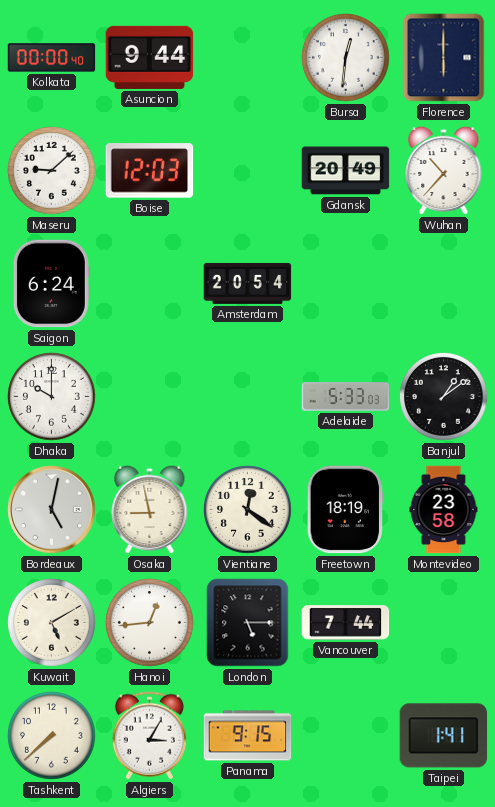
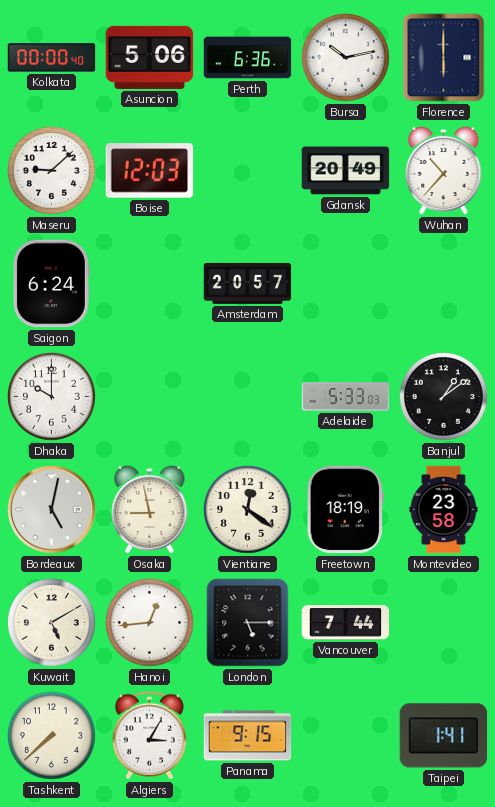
Asuncion: 9:44 -> 5:06
Perth: none -> 6:36
Bursa: 12:31 -> 10:13
Amsterdam: 20:54 -> 20:57
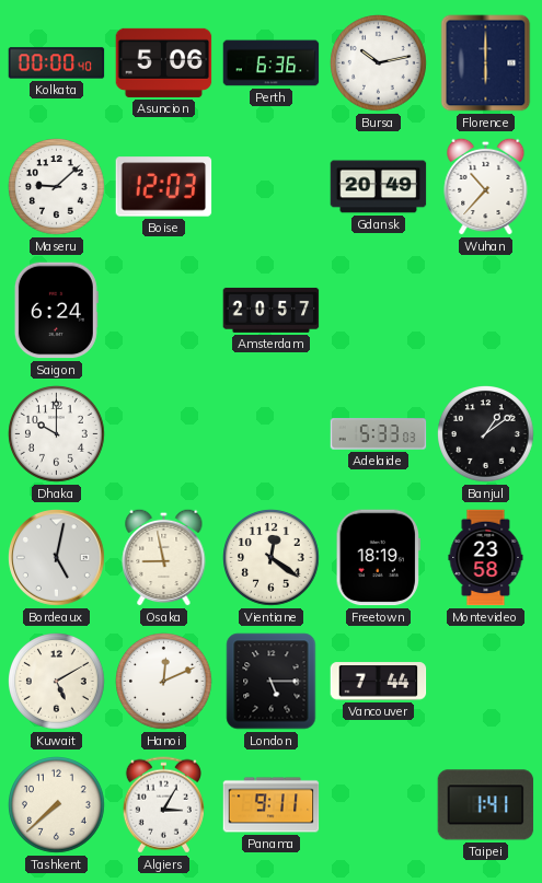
Hanoi: 12:44 -> 12:11
Panama: 9:15 -> 9:11
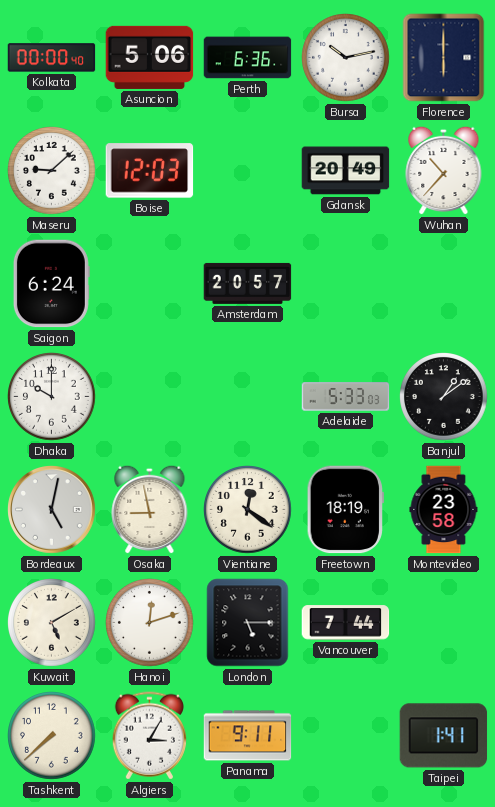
Hanoi: 12:11 -> 12:12
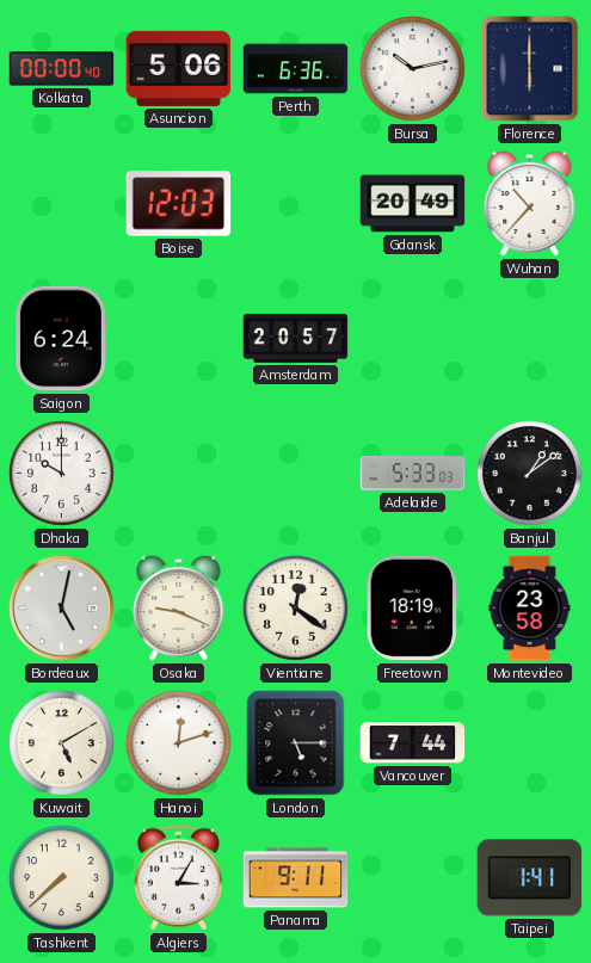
Maseru: 9:08 -> none
Osaka: 8:58 -> 9:19
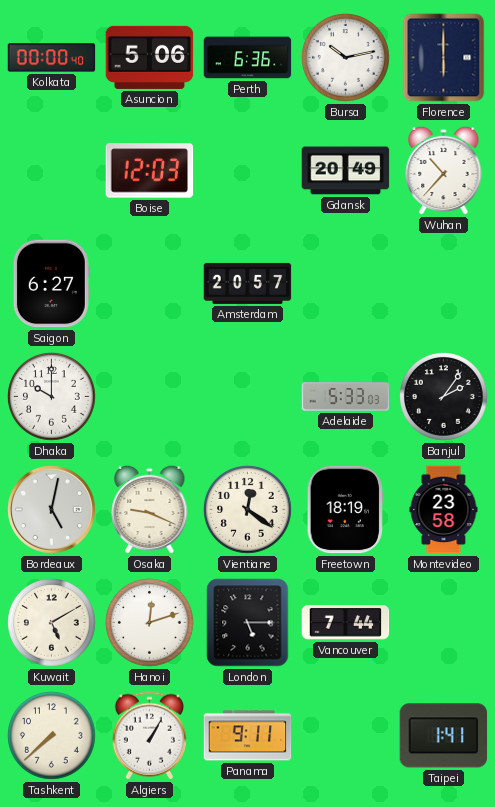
Saigon: 6:24 -> 6:27
Banjul: 1:09 -> 2:06
Algiers: 3:05 -> 1:05
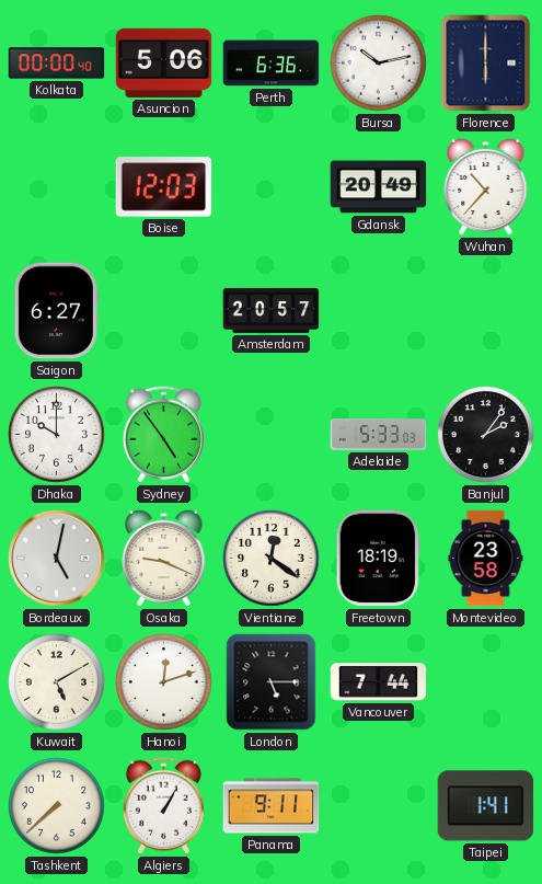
Sydney: none -> 4:54
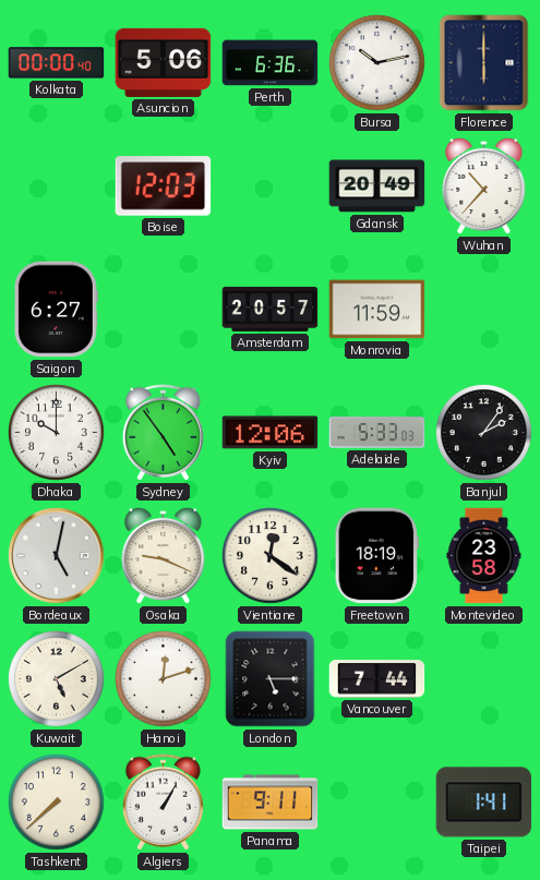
Monrovia: none -> 11:59
Kyiv: none -> 12:06
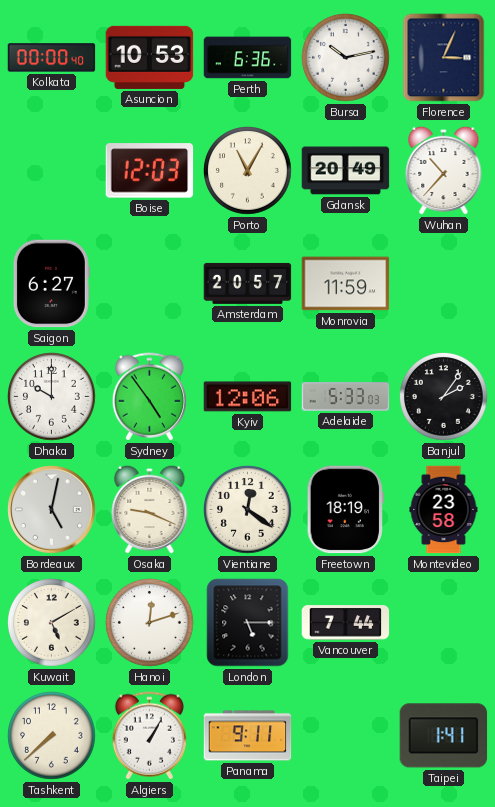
Asuncion: 5:06 -> 10:53
Florence: 6:00 -> 3:04
Porto: none -> 11:05
